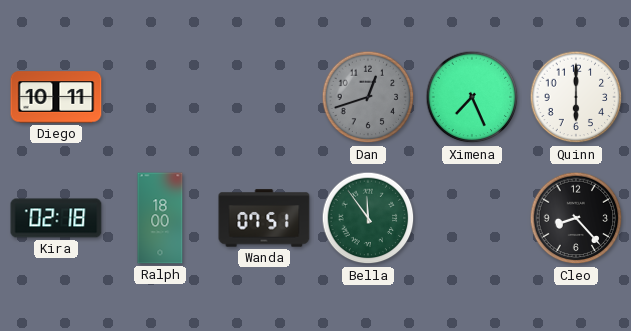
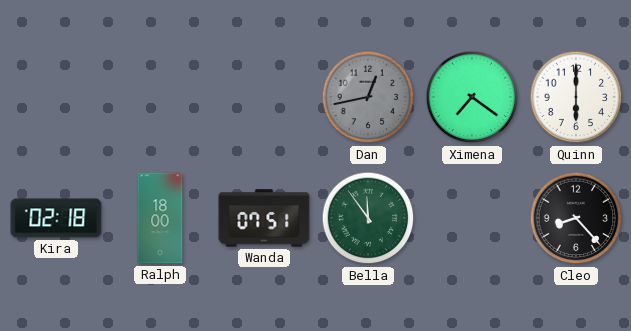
Diego: 10:11 -> none
Dan: 12:42 -> 12:43
Ximena: 7:26 -> 7:21
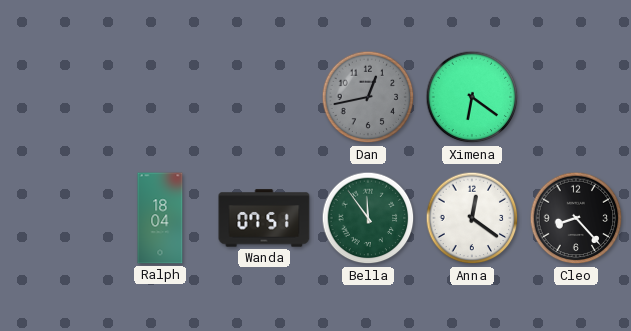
Ximena: 7:21 -> 6:21
Quinn: 6:00 -> none
Kira: 02:18 -> none
Ralph: 18:00 -> 18:04
Anna: none -> 12:21
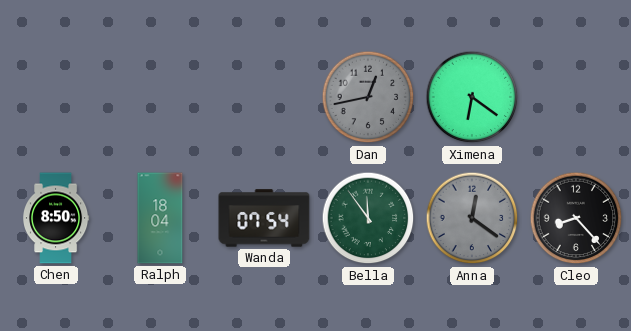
Chen: none -> 8:50
Wanda: 07:51 -> 07:54
Anna dial: white -> grey
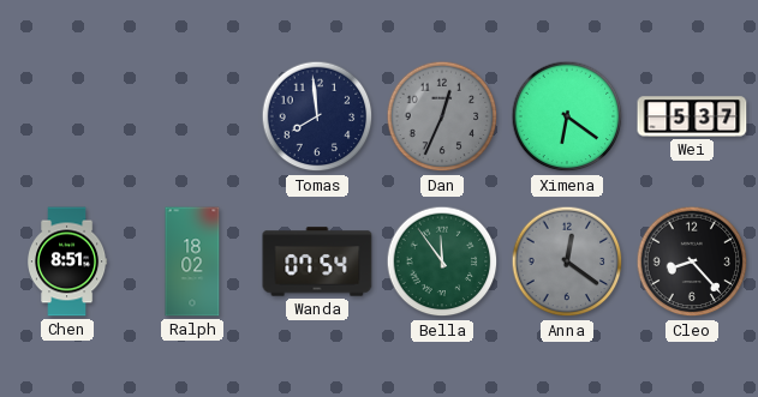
Tomas: none -> 7:59
Dan: 12:43 -> 12:34
Wei: none -> 5:37
Chen: 8:50 -> 8:51
Ralph: 18:04 -> 18:02
